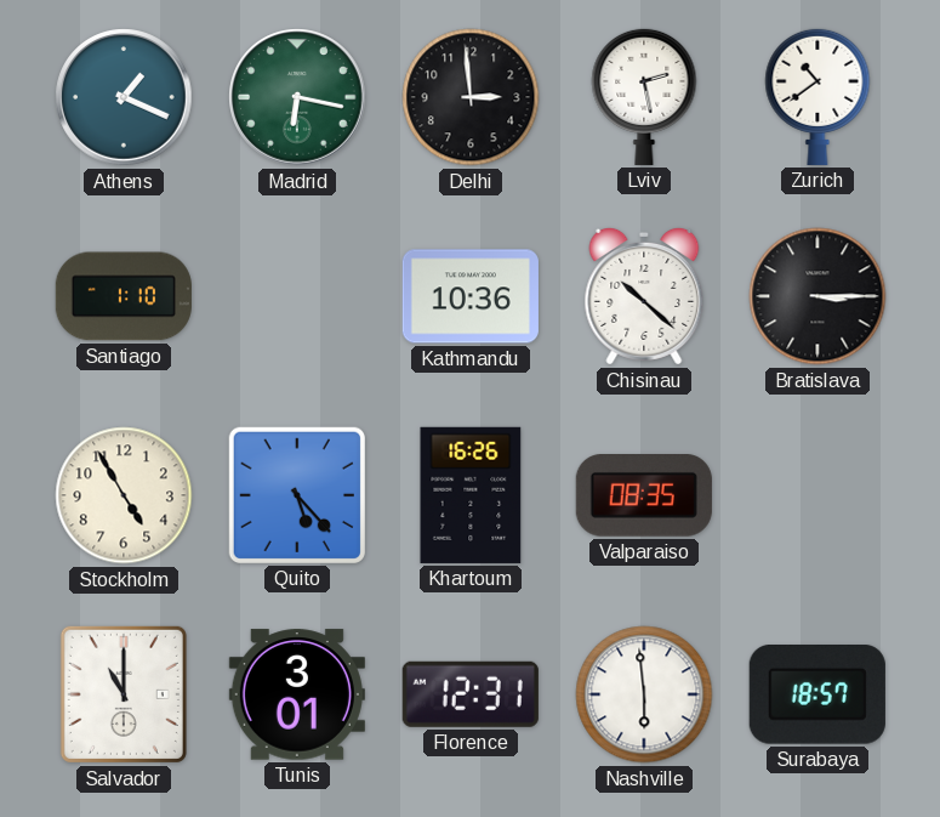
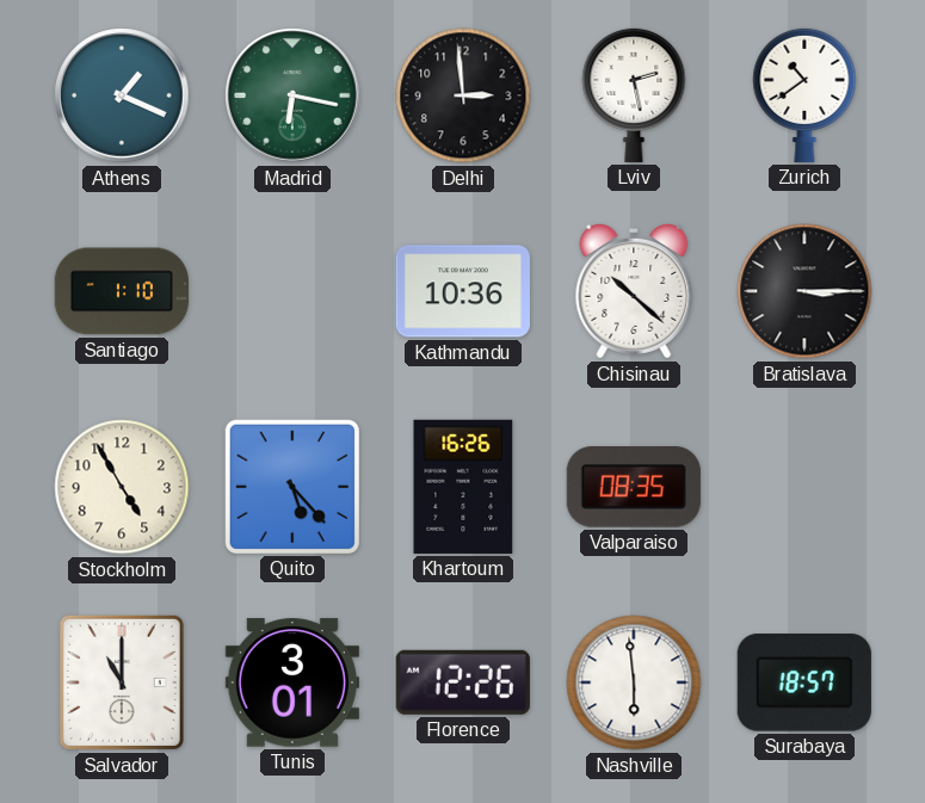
Florence: 12:31 -> 12:26
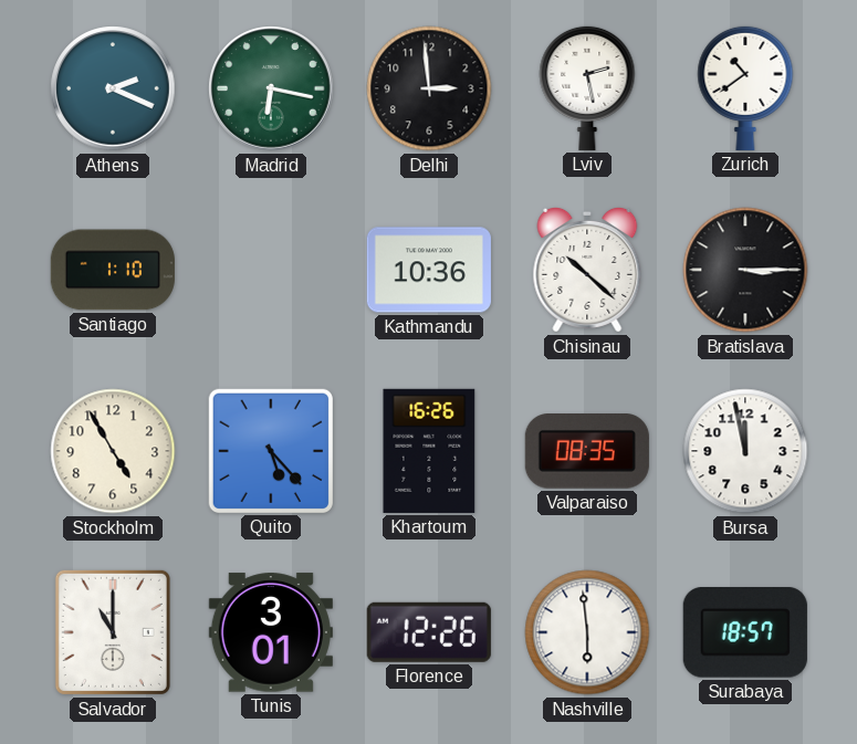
Athens: 1:19 -> 2:19
Bursa: none -> 11:58
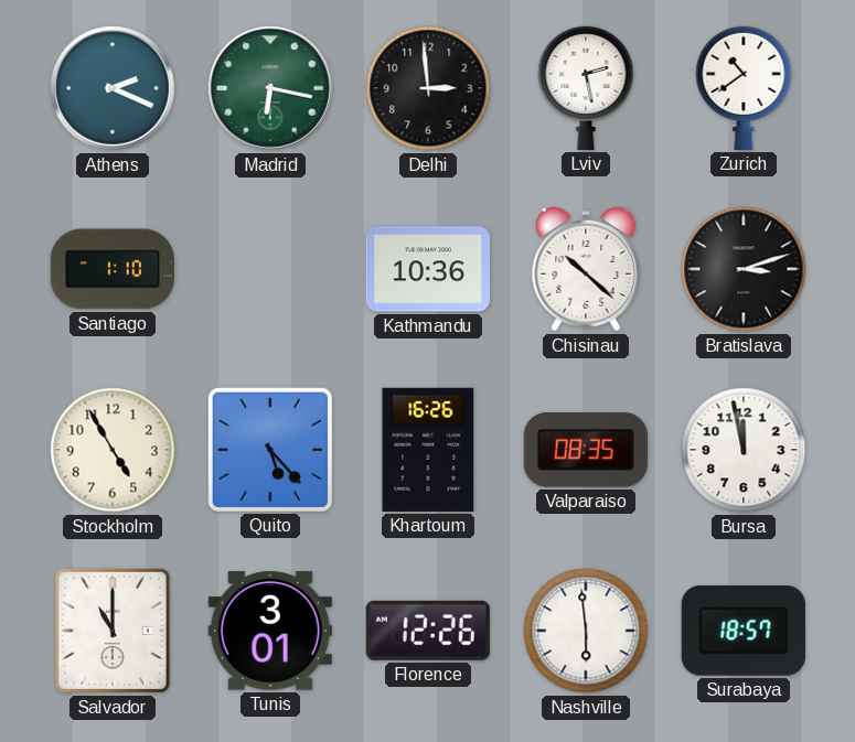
Bratislava: 3:15 -> 3:12
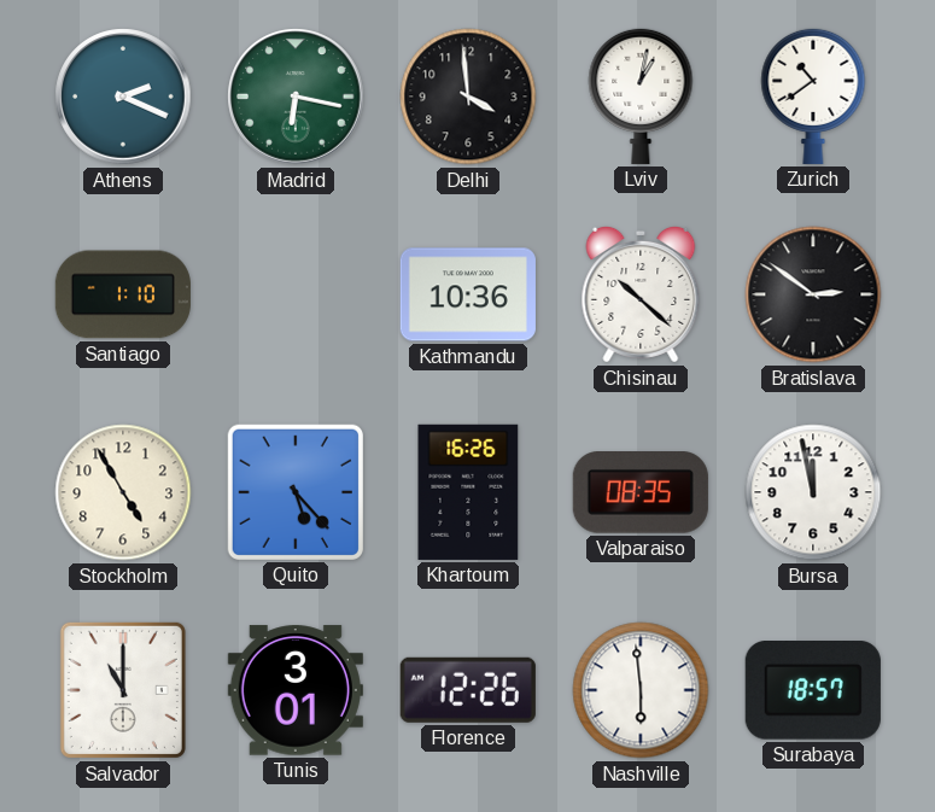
Delhi: 2:59 -> 3:59
Lviv: 2:28 -> 1:02
Bratislava: 3:12 -> 2:51
